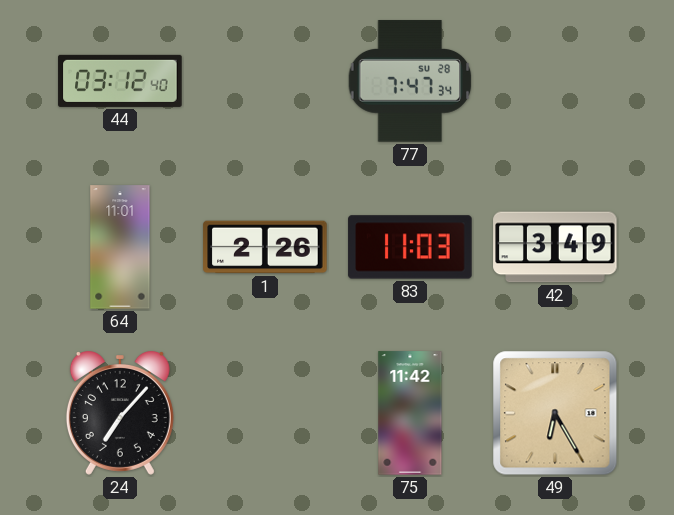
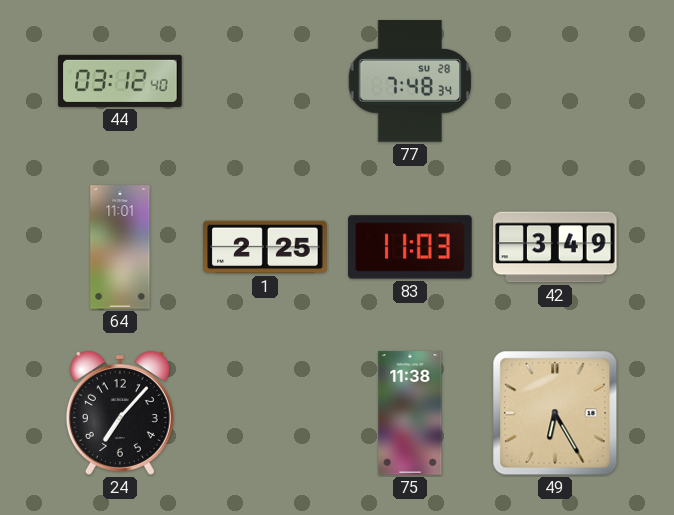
77: 7:47 -> 7:48
1: 2:26 -> 2:25
75: 11:42 -> 11:38
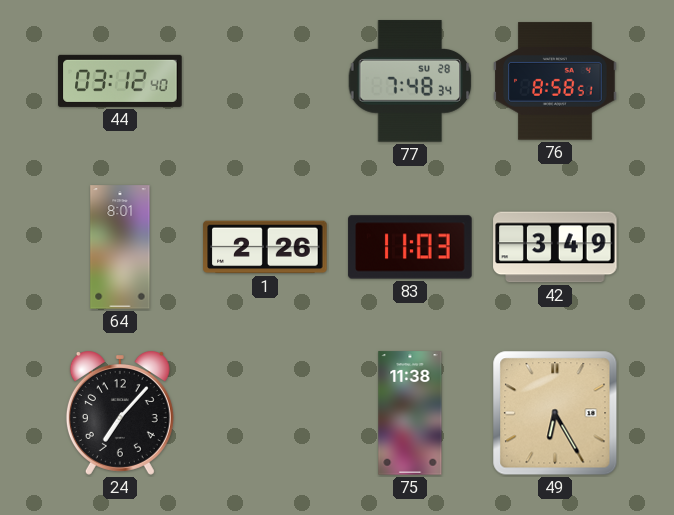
76: none -> 8:58
64: 11:01 -> 8:01
1: 2:25 -> 2:26
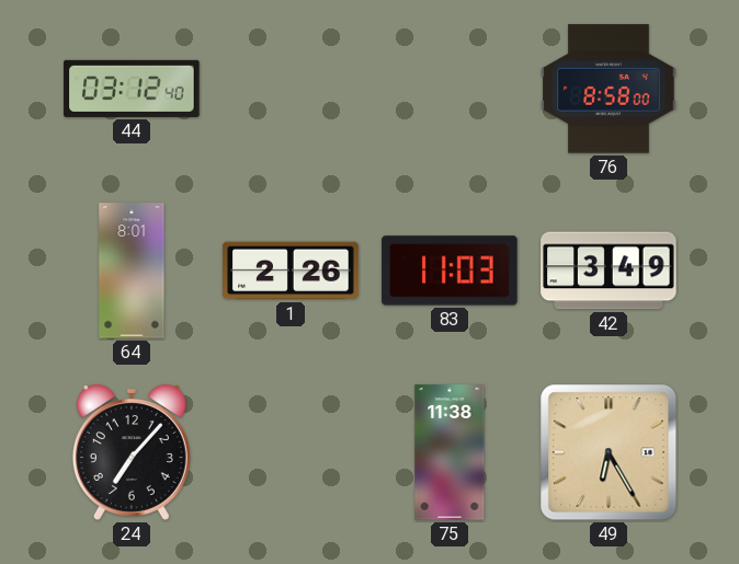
77: 7:48 -> none
76: 8:58:51 -> 8:58:00
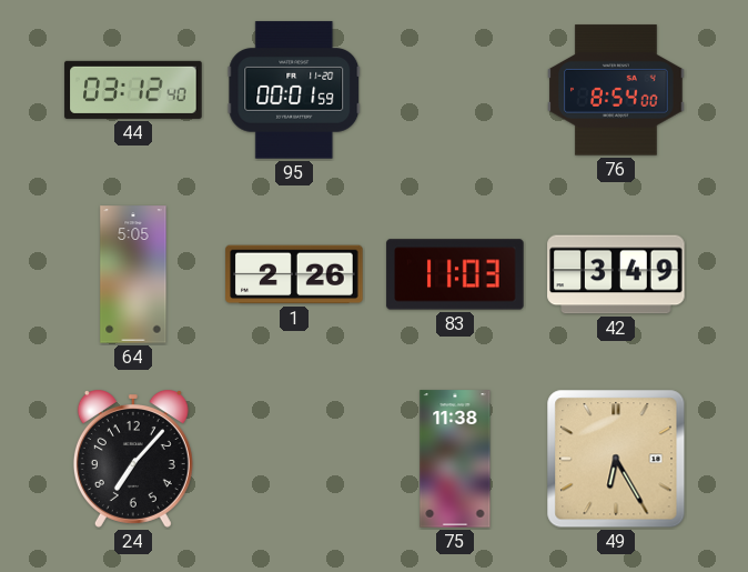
95: none -> 00:01
76: 8:58 -> 8:54
64: 8:01 -> 5:05
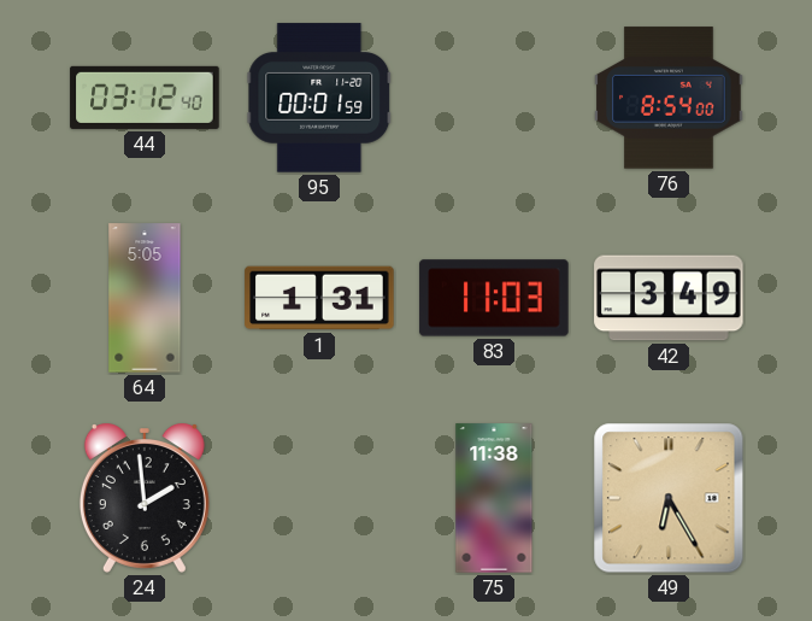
1: 2:26 -> 1:31
24: 7:07 -> 1:59
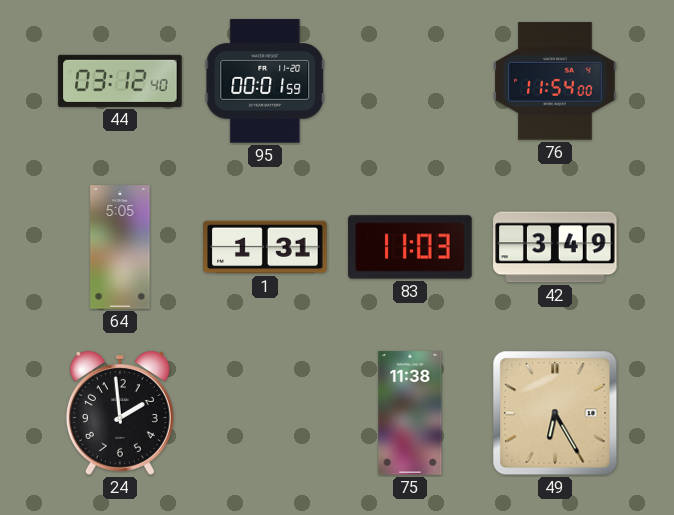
76: 8:54 -> 11:54
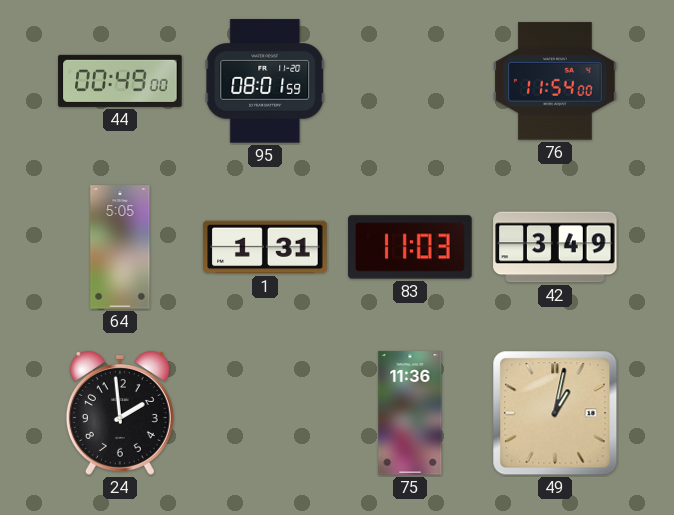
44: 03:12 -> 00:49
95: 00:01 -> 08:01
75: 11:38 -> 11:36
49: 6:25 -> 1:02
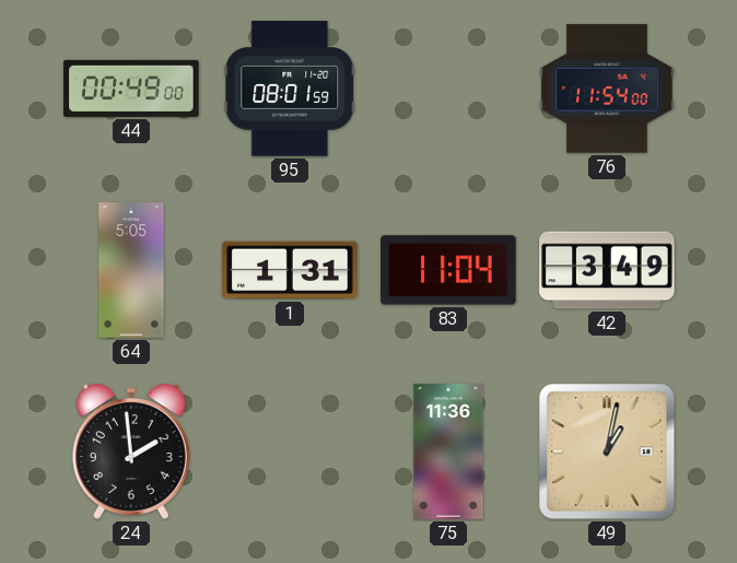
83: 11:03 -> 11:04
